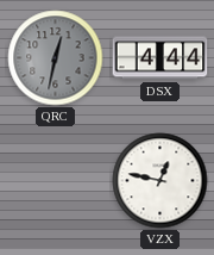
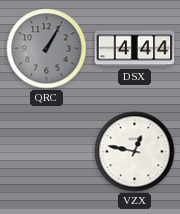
QRC: 12:32 -> 1:05
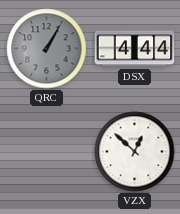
VZX: 12:47 -> 12:52
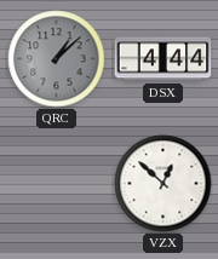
QRC: 1:05 -> 1:08
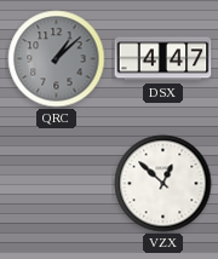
DSX: 4:44 -> 4:47
